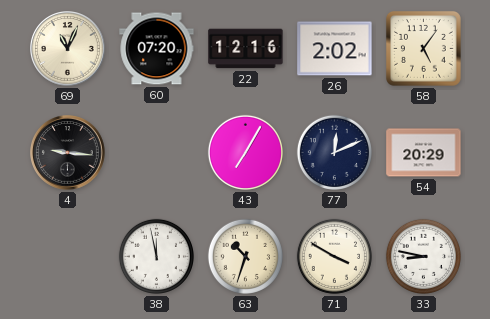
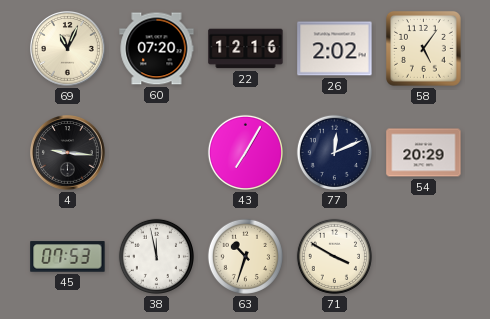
45: none -> 07:53
33: 8:47 -> none
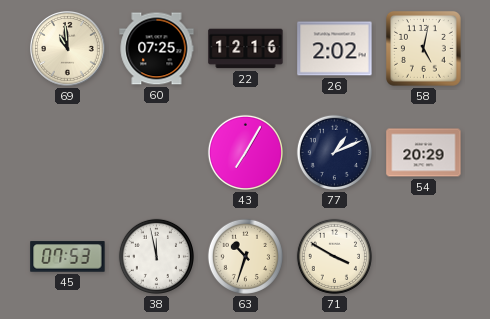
69: 11:04 -> 10:59
60: 07:20 -> 07:25
58: 5:06 -> 5:02
4: 9:16 -> none
77: 12:11 -> 1:11
